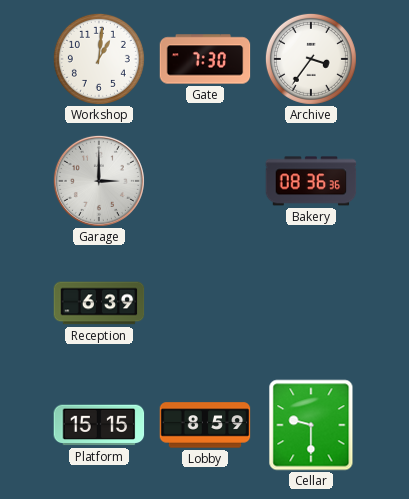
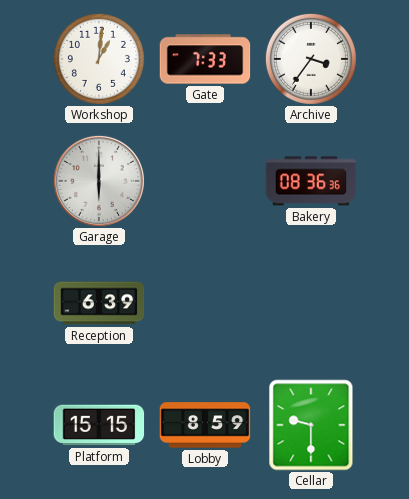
Gate: 7:30 -> 7:33
Garage: 3:00 -> 6:00
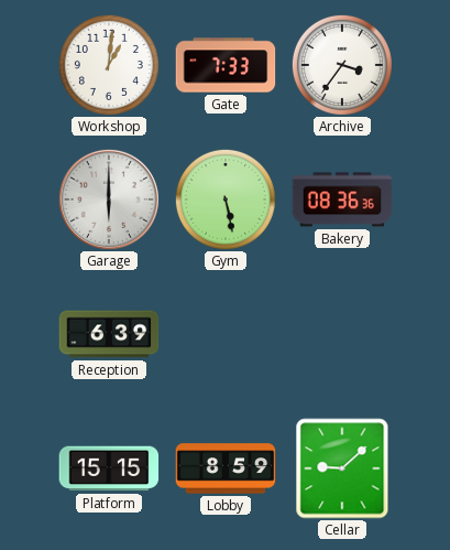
Gym: none -> 5:28
Cellar: 9:30 -> 9:08
